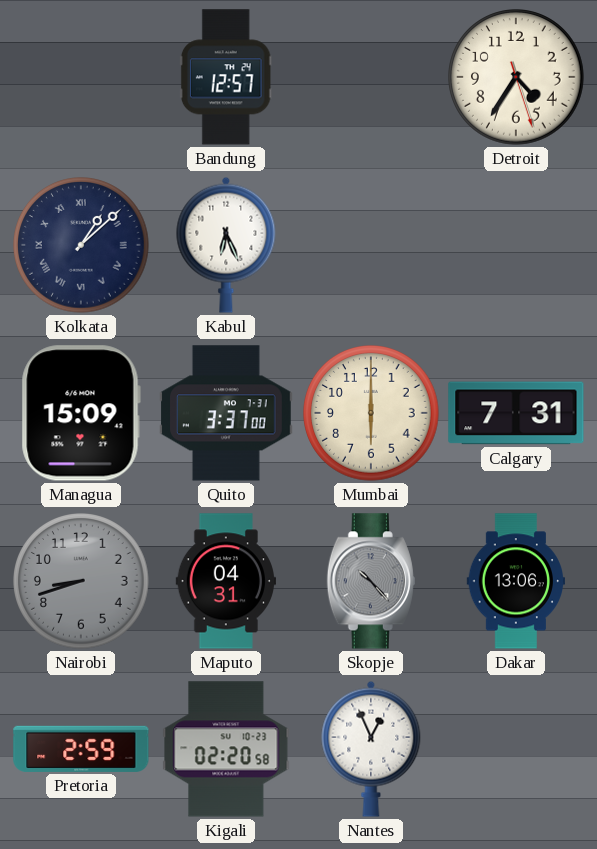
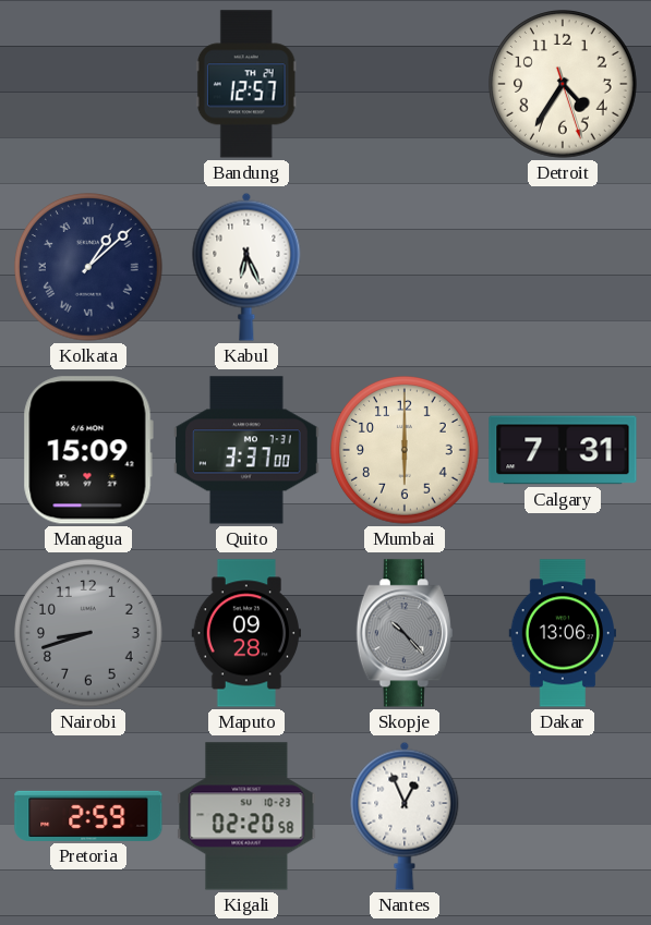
Maputo: 04:31 -> 09:28
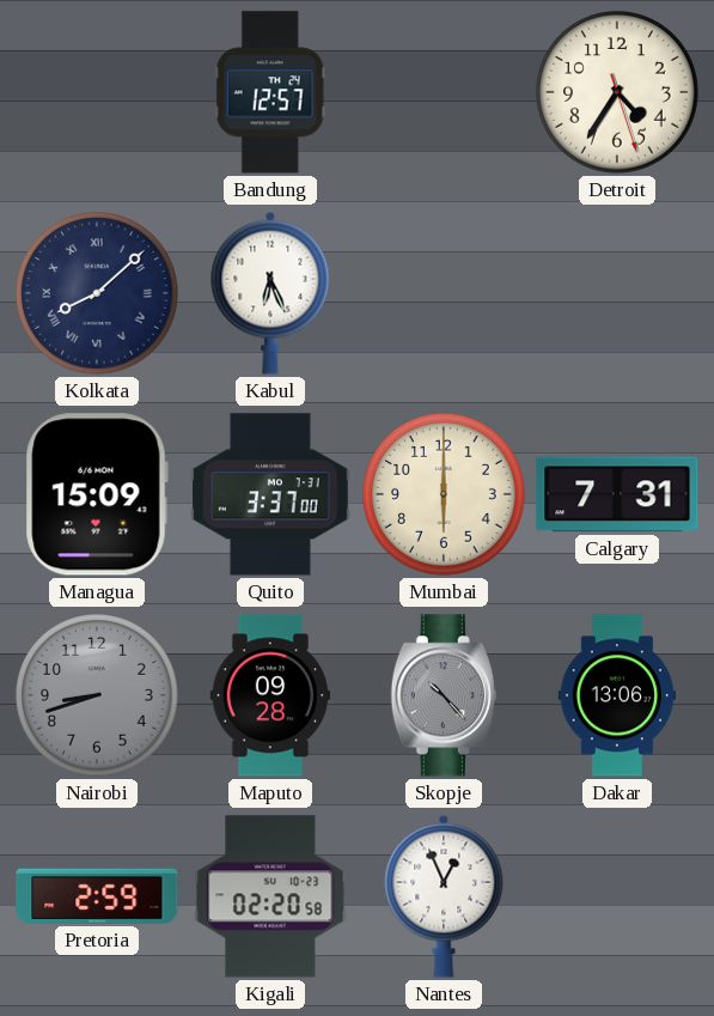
Kolkata: 1:08 -> 8:08
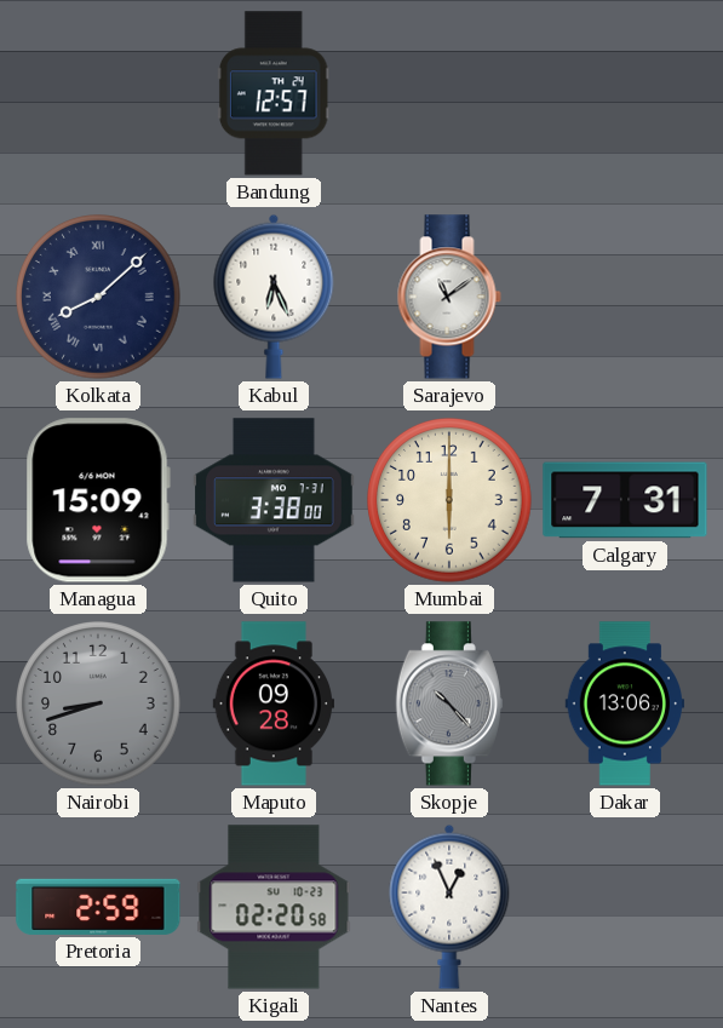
Detroit: 4:35 -> none
Sarajevo: none -> 11:09
Quito: 3:37 -> 3:38
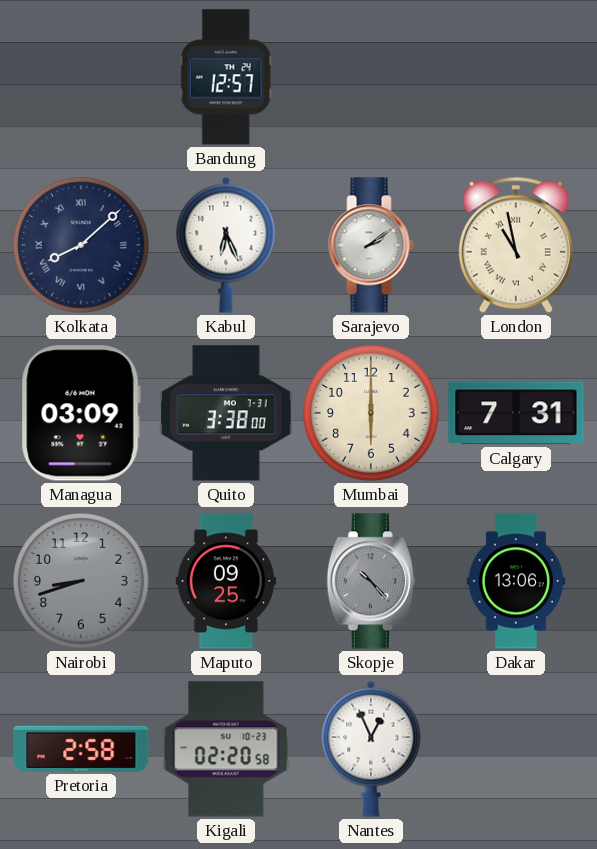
Sarajevo: 11:09 -> 2:09
London: none -> 10:58
Managua: 15:09 -> 03:09
Maputo: 09:28 -> 09:25
Pretoria: 2:59 -> 2:58
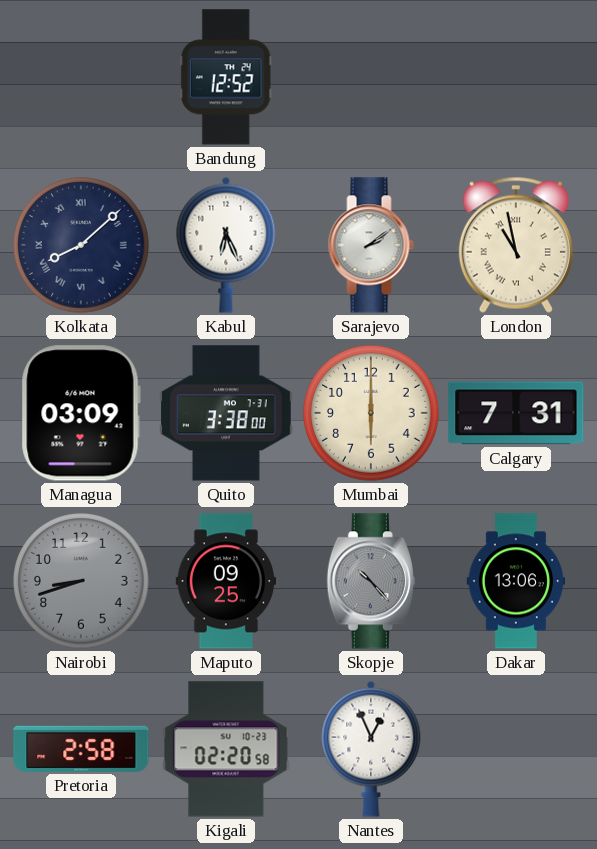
Bandung: 12:57 -> 12:52
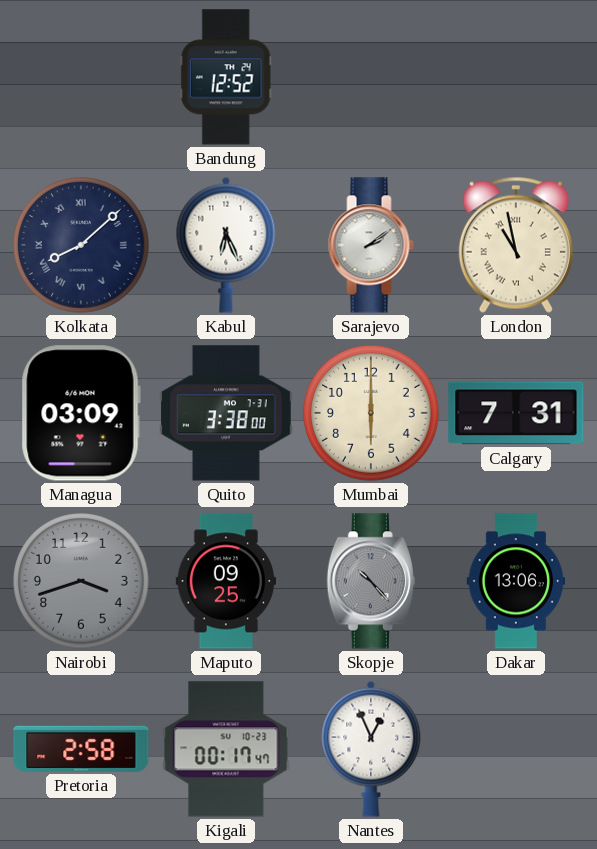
Nairobi: 8:42 -> 3:42
Kigali: 02:20 -> 00:17
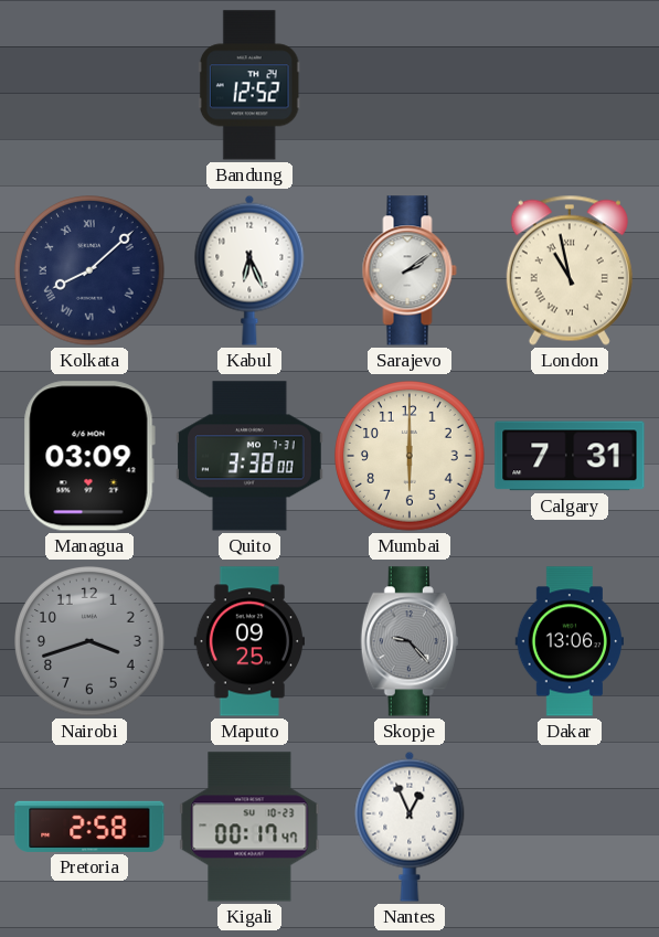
Skopje: 10:23 -> 9:23
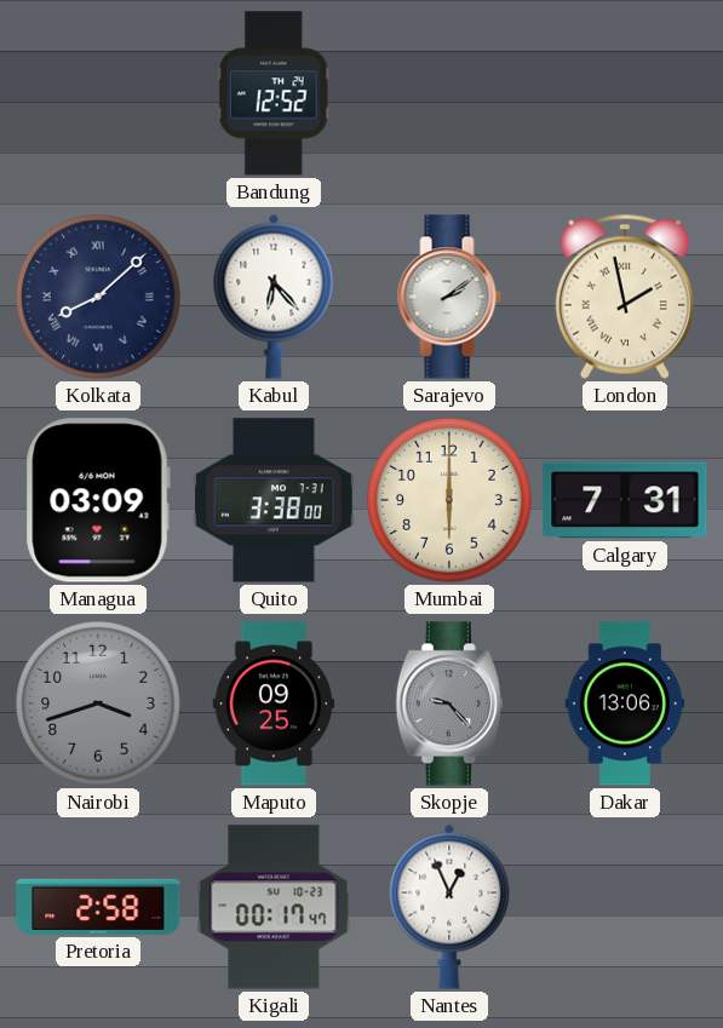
Kabul: 6:26 -> 6:23
London: 10:58 -> 1:58
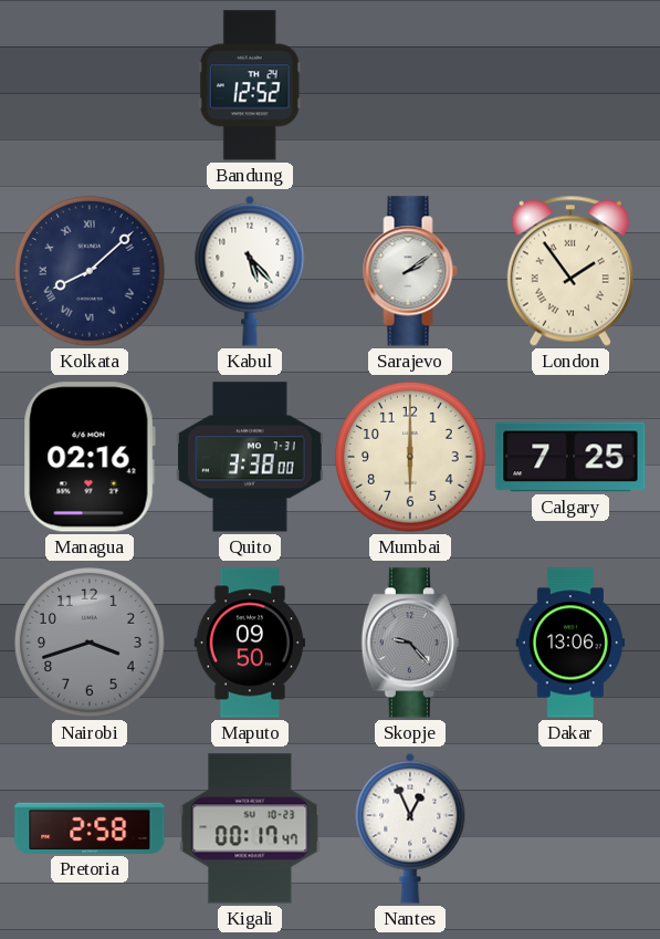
Kabul: 6:23 -> 5:23
London: 1:58 -> 1:54
Managua: 03:09 -> 02:16
Calgary: 7:31 -> 7:25
Maputo: 09:25 -> 09:50
